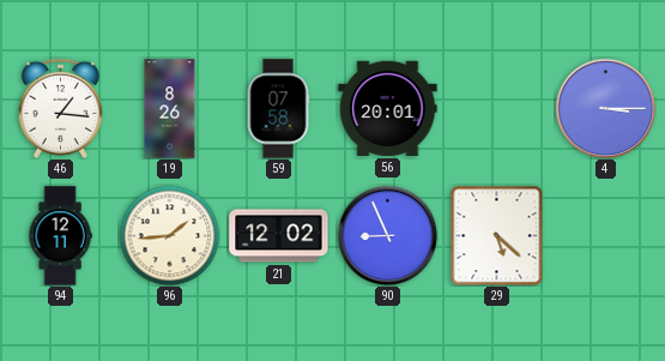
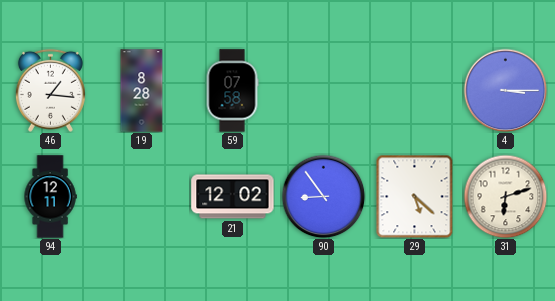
19: 8:26 -> 8:28
56: 20:01 -> none
96: 1:44 -> none
90: 8:56 -> 8:54
31: none -> 6:12
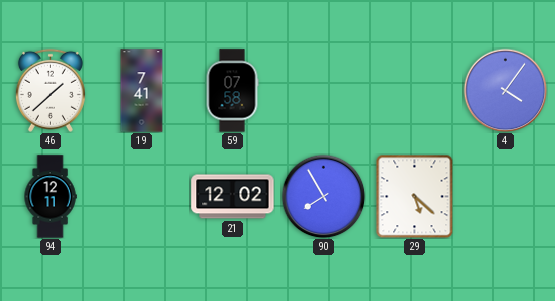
46: 1:16 -> 1:38
19: 8:28 -> 7:41
4: 3:15 -> 4:06
90: 8:54 -> 7:55
31: 6:12 -> none
